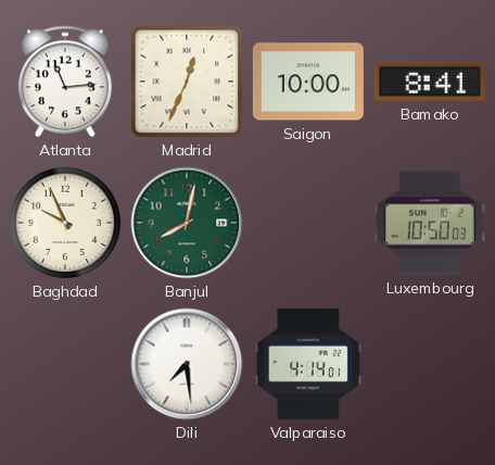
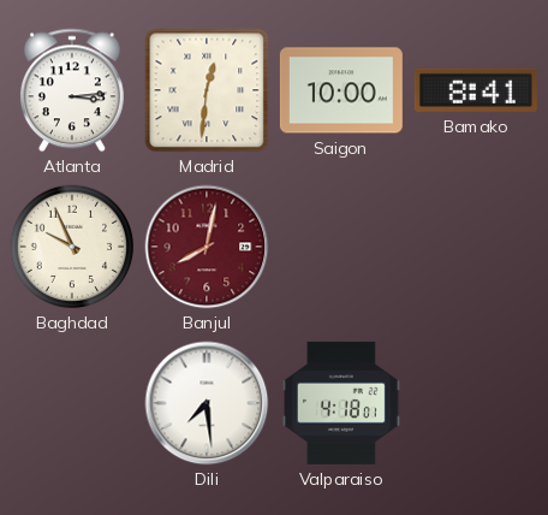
Atlanta: 11:14 -> 3:14
Madrid: 12:34 -> 12:31
Banjul dial: green -> burgundy
Luxembourg: 10:50 -> none
Valparaiso: 4:14 -> 4:18
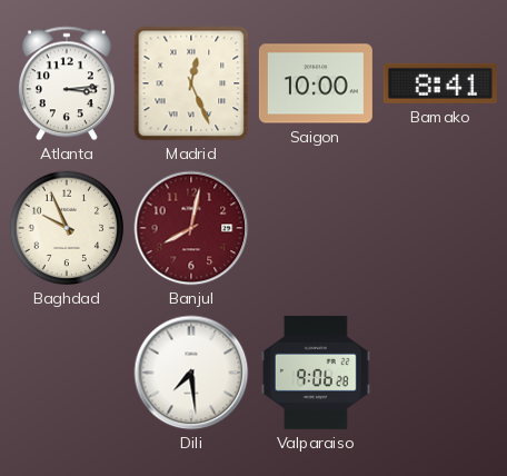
Madrid: 12:31 -> 12:26
Valparaiso: 4:18 -> 9:06
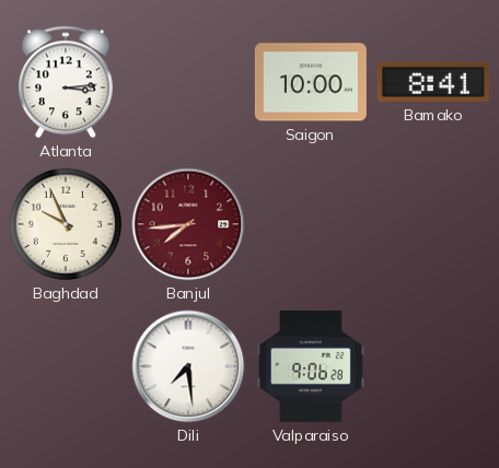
Madrid: 12:26 -> none
Banjul: 8:02 -> 7:44
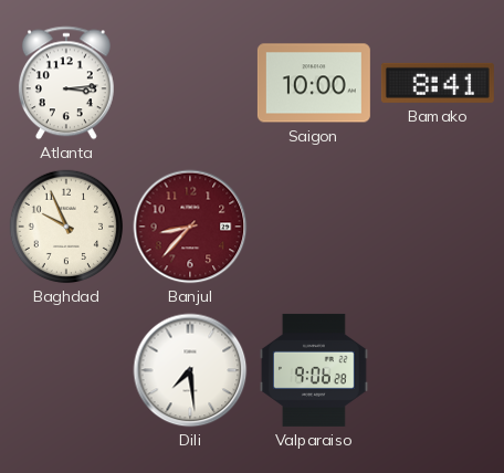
Banjul: 7:44 -> 8:37
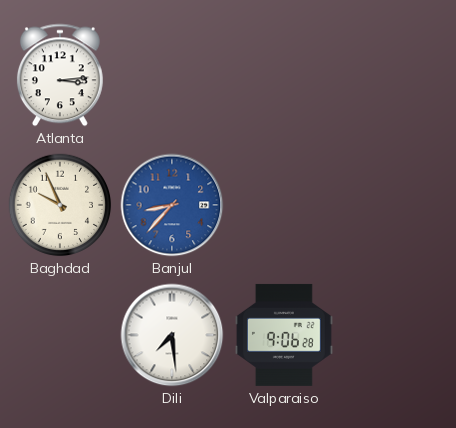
Saigon: 10:00 -> none
Bamako: 8:41 -> none
Banjul dial: burgundy -> blue
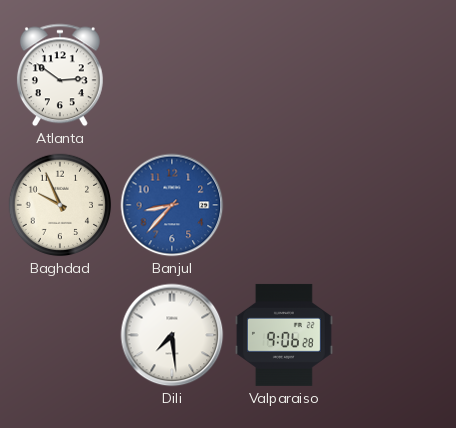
Atlanta: 3:14 -> 2:51
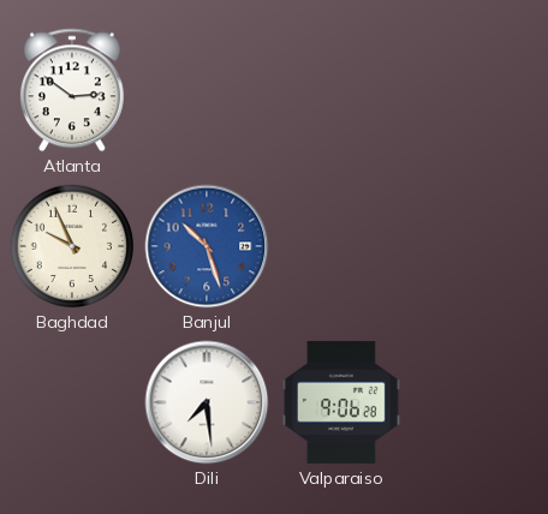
Banjul: 8:37 -> 10:27
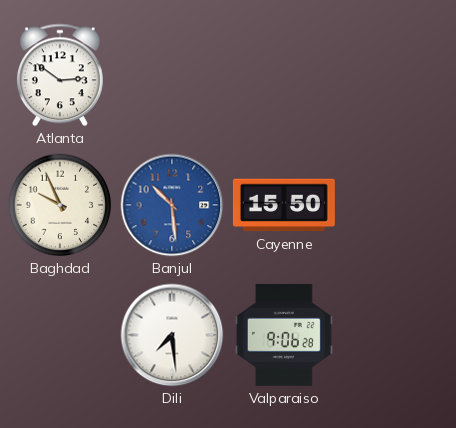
Banjul: 10:27 -> 10:29
Cayenne: none -> 15:50
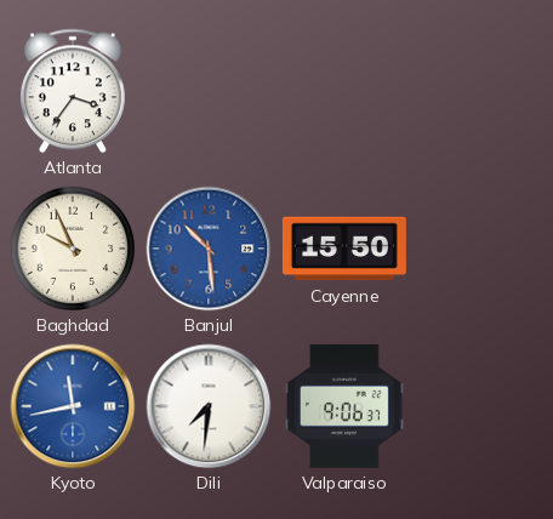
Atlanta: 2:51 -> 3:36
Kyoto: none -> 11:43
Dili: 7:29 -> 7:31
Valparaiso: 9:06:28 -> 9:06:37
